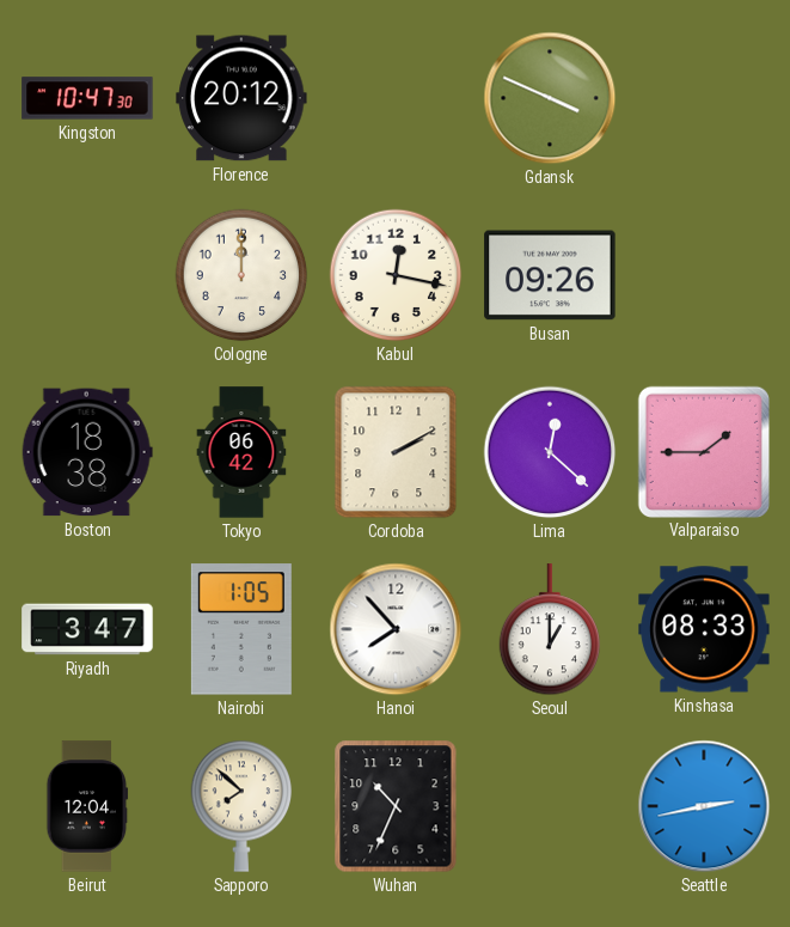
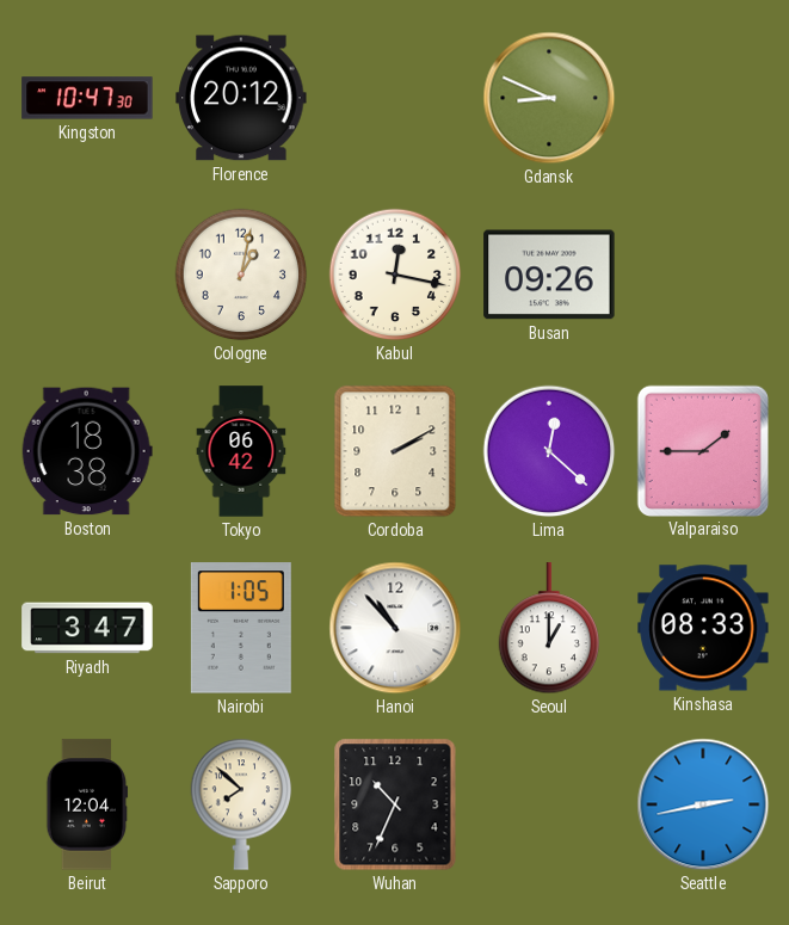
Gdansk: 3:49 -> 8:49
Cologne: 12:00 -> 1:02
Hanoi: 7:53 -> 10:53
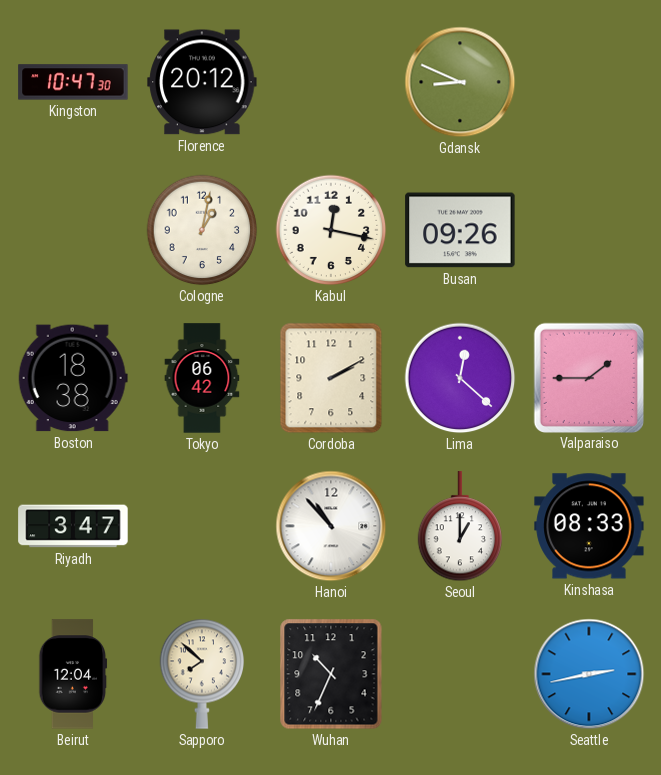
Nairobi: 1:05 -> none
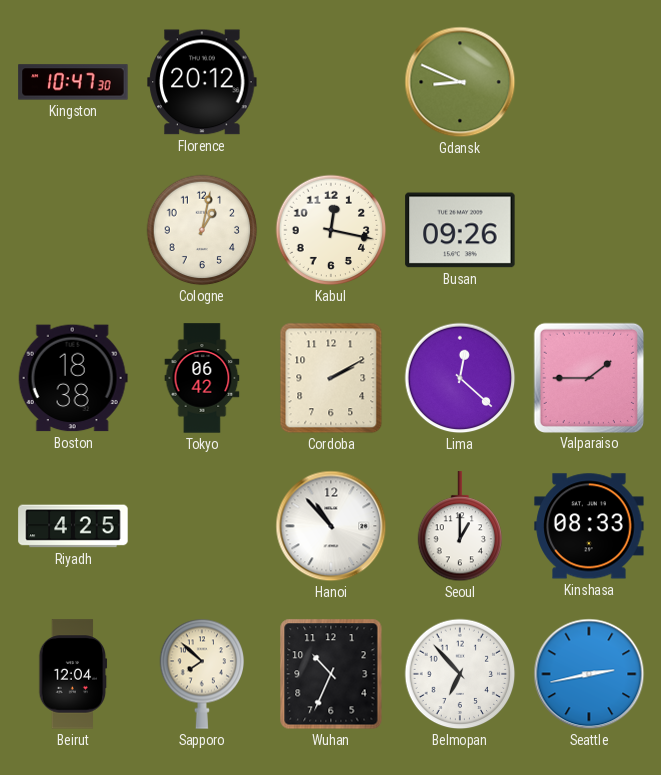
Riyadh: 3:47 -> 4:25
Belmopan: none -> 6:53
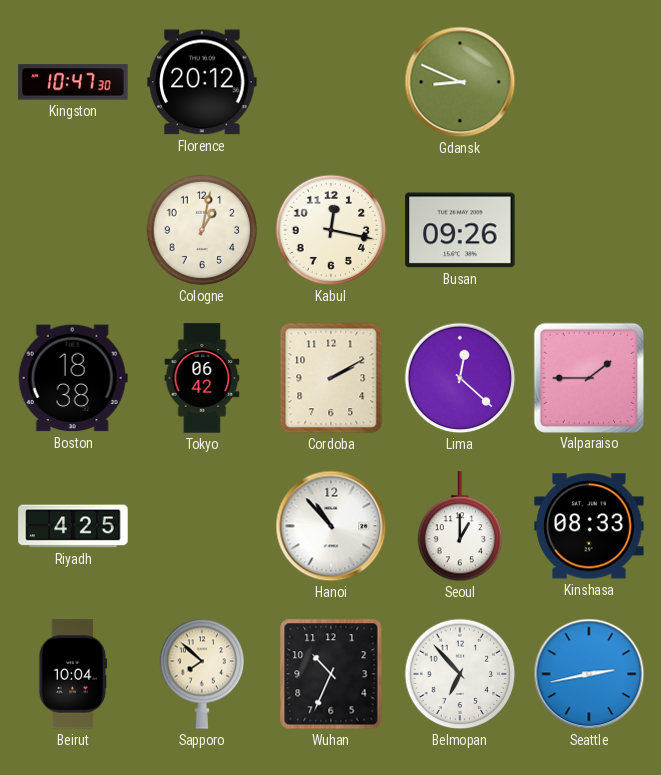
Beirut: 12:04 -> 10:04
